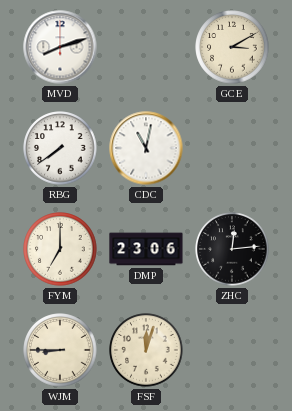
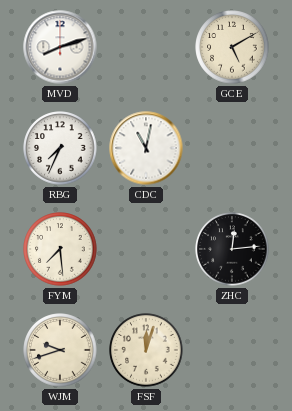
GCE: 3:10 -> 5:10
RBG: 7:39 -> 7:34
FYM: 7:00 -> 7:29
DMP: 23:06 -> none
WJM: 8:45 -> 9:42
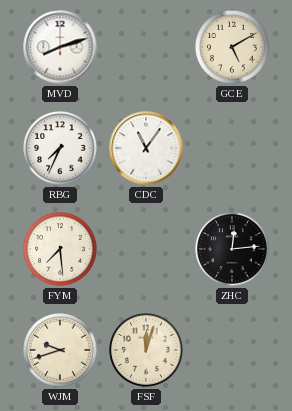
CDC: 11:02 -> 11:06
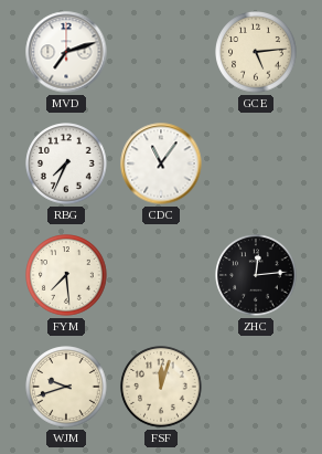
MVD: 8:12 -> 7:12
GCE: 5:10 -> 5:14
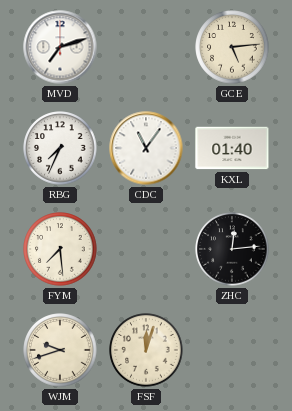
KXL: none -> 01:40
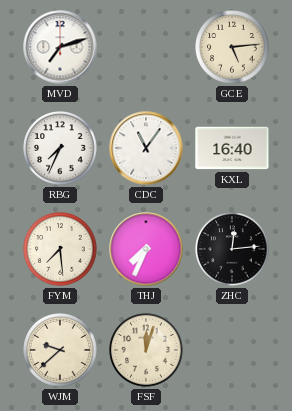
KXL: 01:40 -> 16:40
THJ: none -> 7:34
WJM: 9:42 -> 9:38
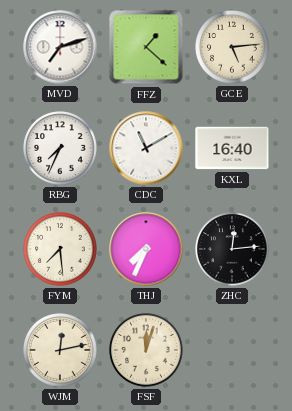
FFZ: none -> 1:22
CDC: 11:06 -> 11:10
WJM: 9:38 -> 12:13
